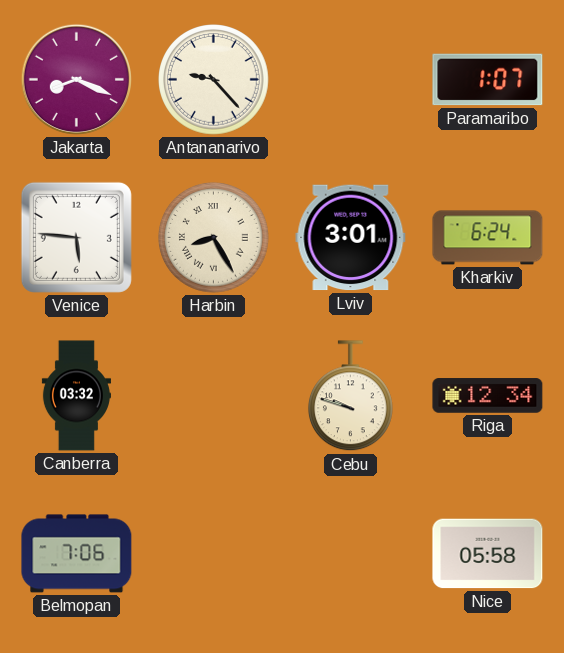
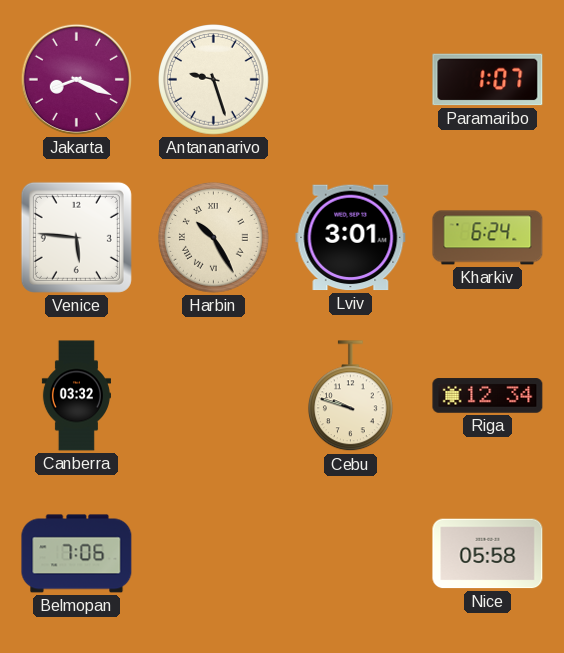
Antananarivo: 9:23 -> 9:27
Harbin: 8:25 -> 10:25
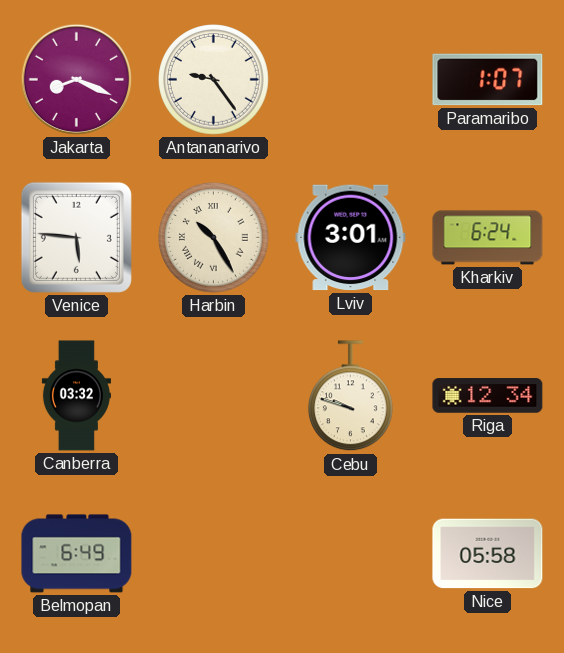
Antananarivo: 9:27 -> 9:24
Belmopan: 7:06 -> 6:49
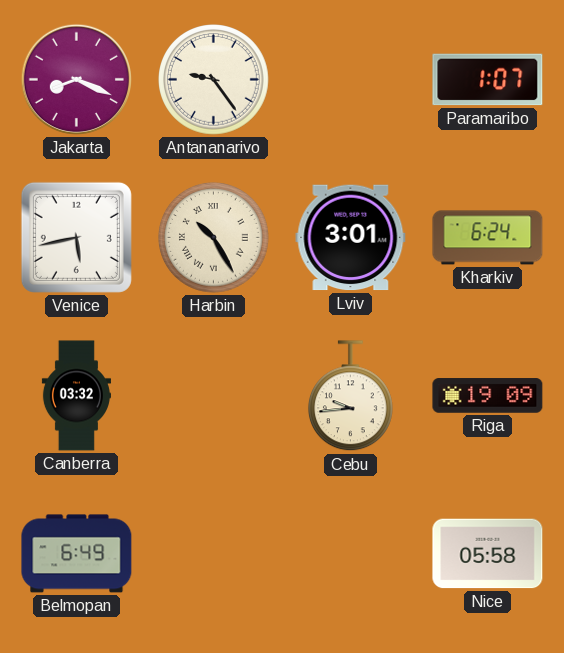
Venice: 5:46 -> 5:43
Cebu: 9:48 -> 9:44
Riga: 12:34 -> 19:09
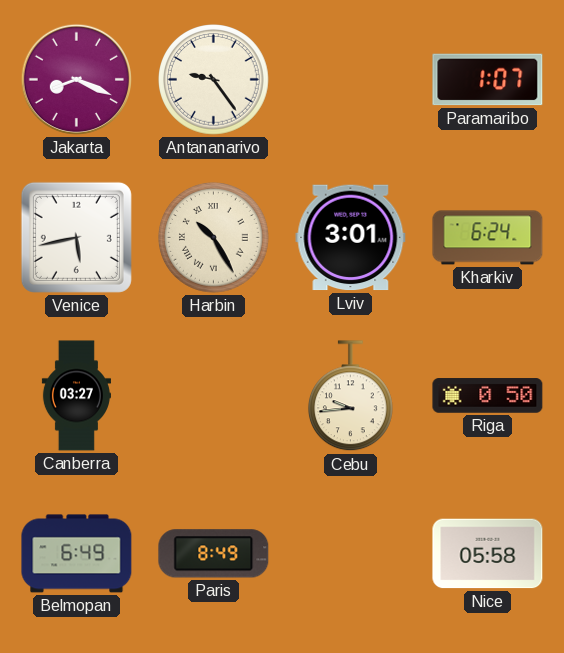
Canberra: 03:32 -> 03:27
Riga: 19:09 -> 0:50
Paris: none -> 8:49
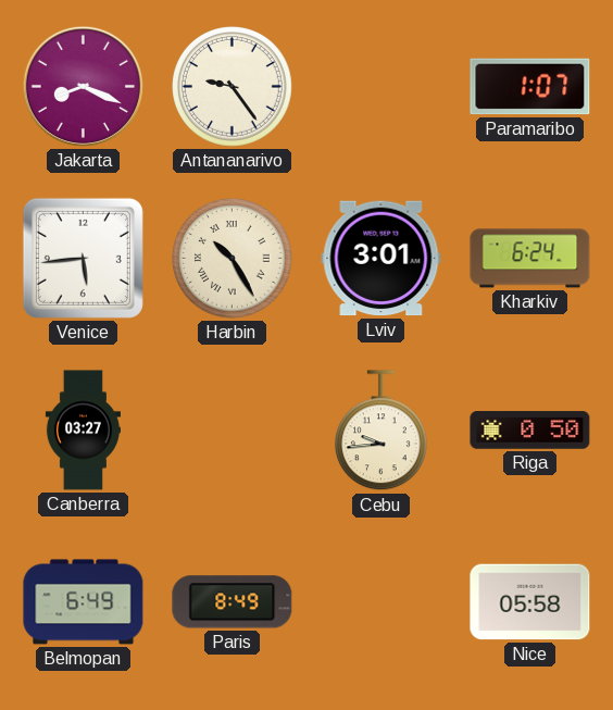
Venice: 5:43 -> 5:44
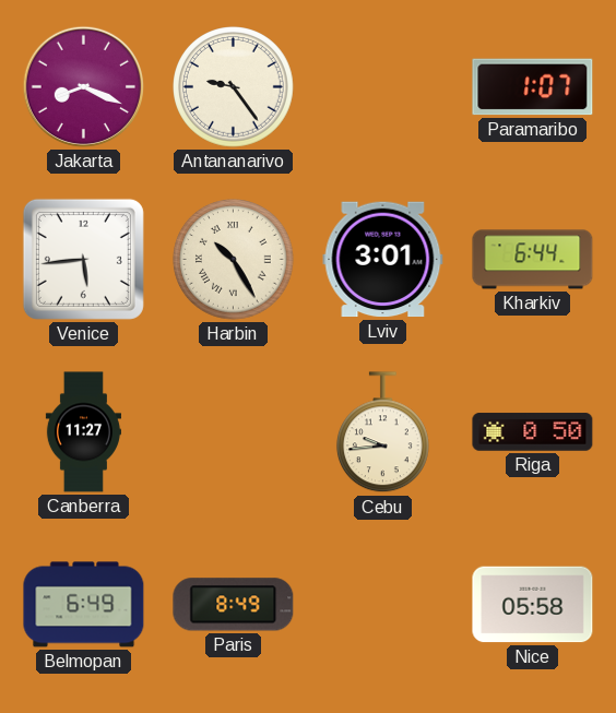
Kharkiv: 6:24 -> 6:44
Canberra: 03:27 -> 11:27
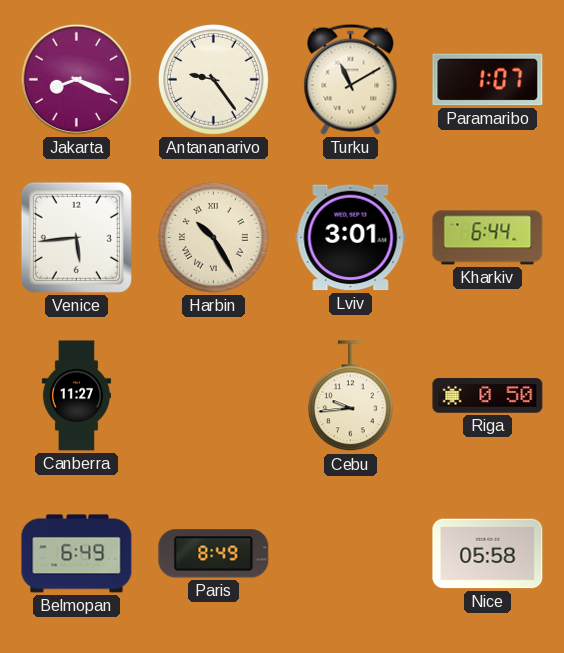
Turku: none -> 11:10
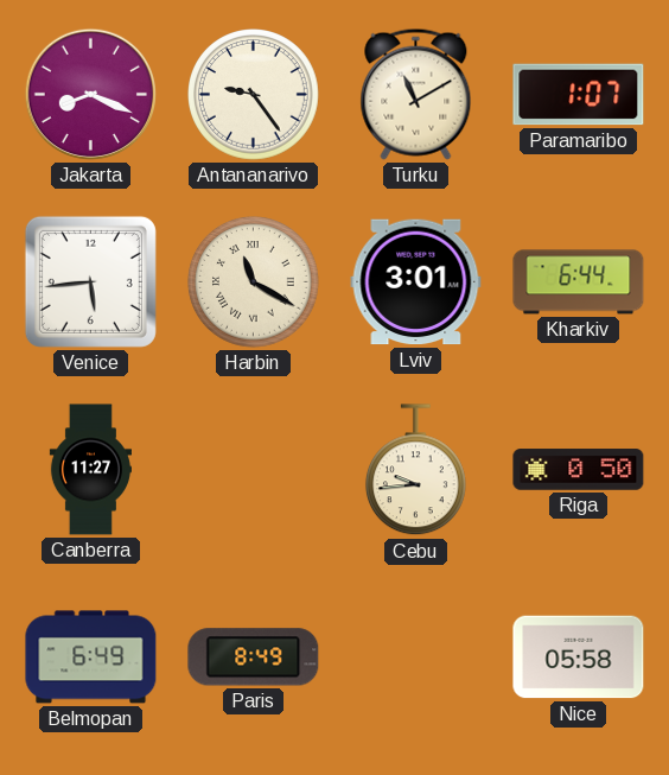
Harbin: 10:25 -> 11:20
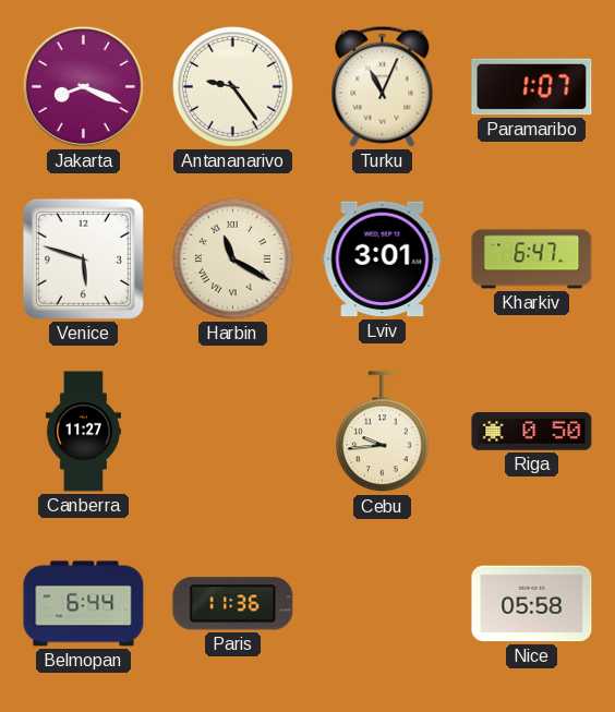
Turku: 11:10 -> 11:04
Venice: 5:44 -> 5:48
Kharkiv: 6:44 -> 6:47
Belmopan: 6:49 -> 6:44
Paris: 8:49 -> 11:36
